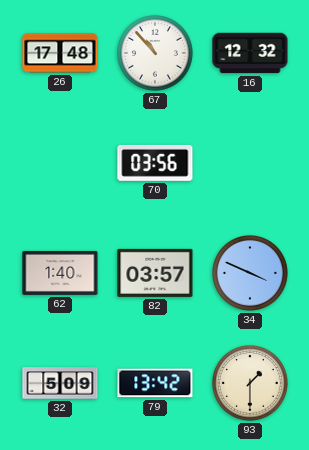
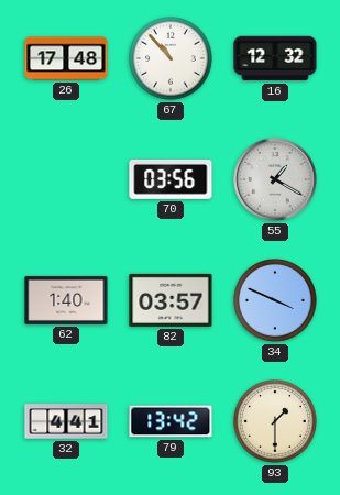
55: none -> 1:20
32: 5:09 -> 4:41
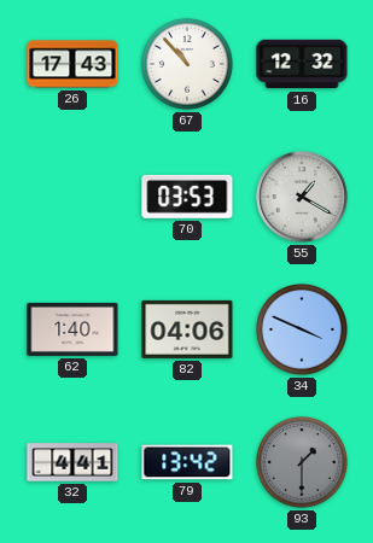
26: 17:48 -> 17:43
70: 03:56 -> 03:53
82: 03:57 -> 04:06
93 dial: cream -> grey
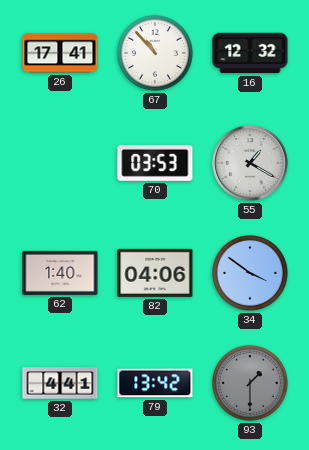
26: 17:43 -> 17:41
34: 3:49 -> 3:51
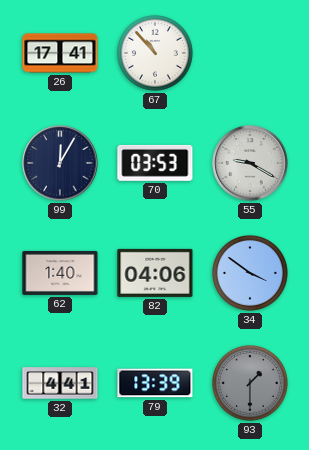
16: 12:32 -> none
99: none -> 12:05
55: 1:20 -> 9:20
79: 13:42 -> 13:39
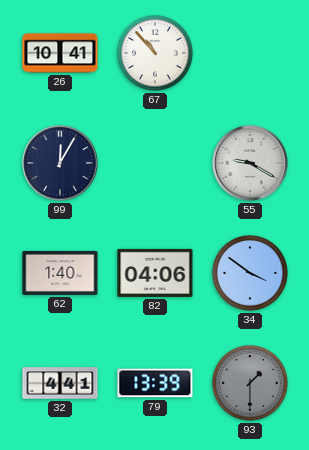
26: 17:41 -> 10:41
70: 03:53 -> none
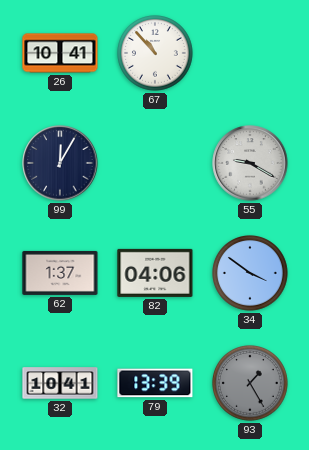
62: 1:40 -> 1:37
32: 4:41 -> 10:41
93: 1:30 -> 1:25
